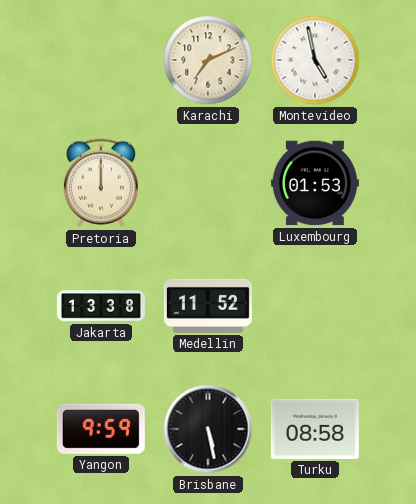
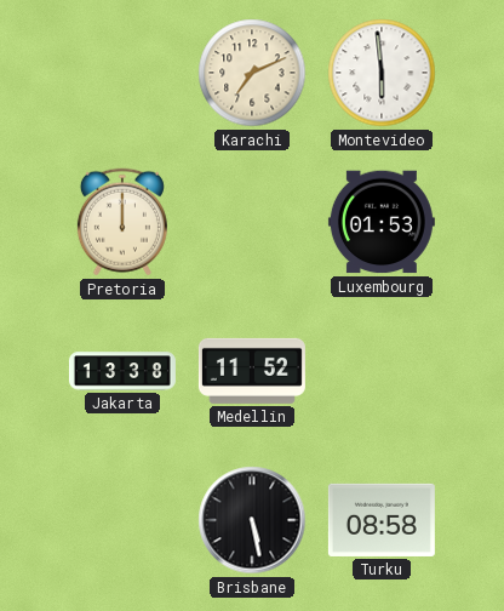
Montevideo: 4:58 -> 5:59
Yangon: 9:59 -> none
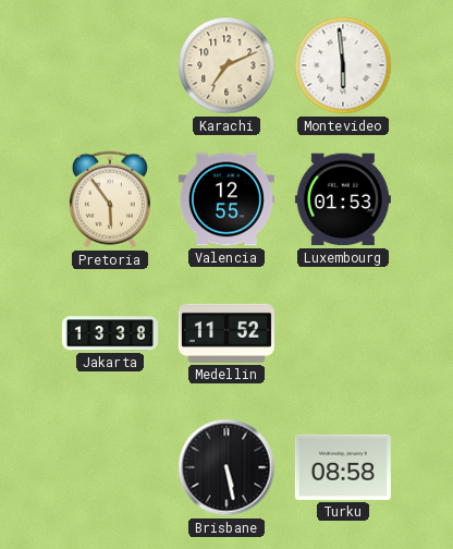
Pretoria: 12:00 -> 5:54
Valencia: none -> 12:55
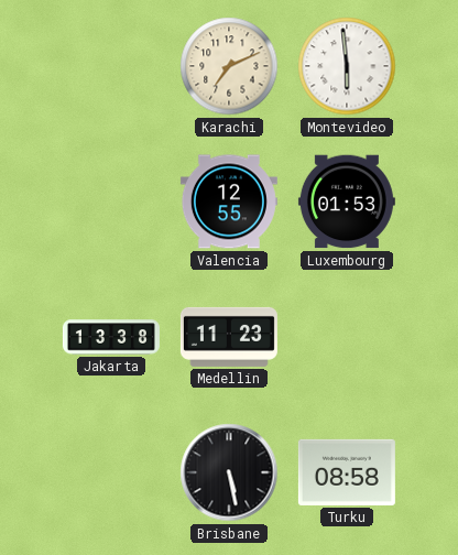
Pretoria: 5:54 -> none
Medellin: 11:52 -> 11:23
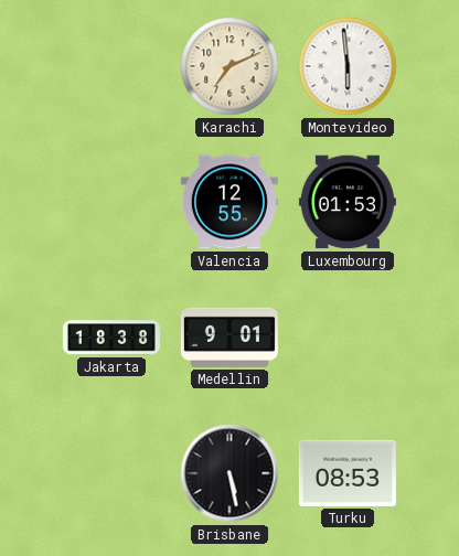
Jakarta: 13:38 -> 18:38
Medellin: 11:23 -> 9:01
Turku: 08:58 -> 08:53
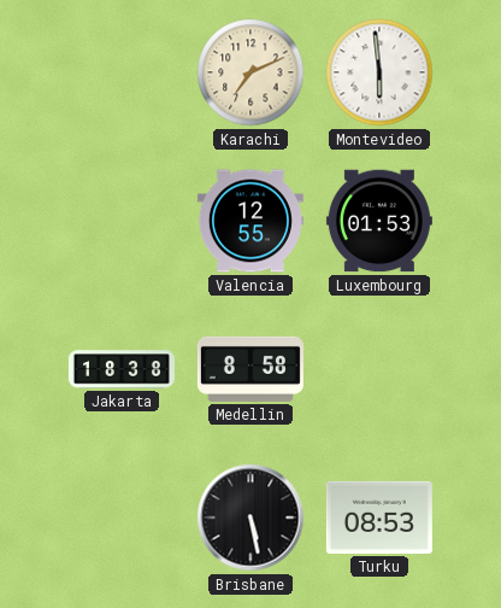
Medellin: 9:01 -> 8:58
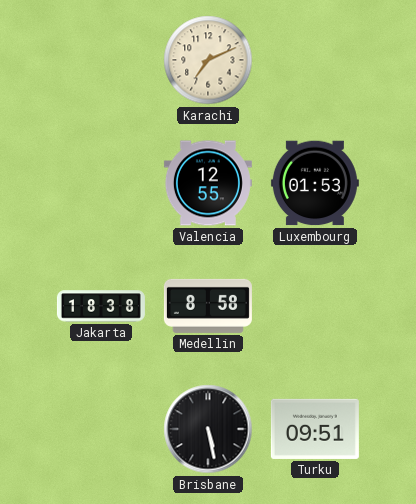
Montevideo: 5:59 -> none
Turku: 08:53 -> 09:51
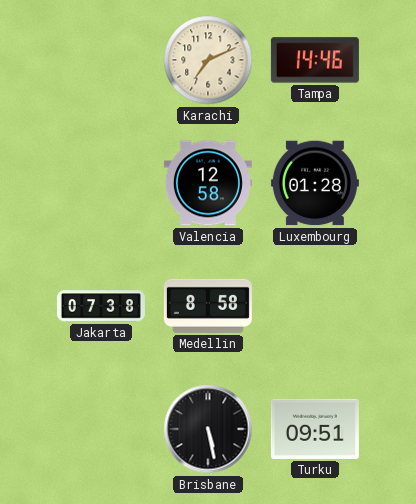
Tampa: none -> 14:46
Valencia: 12:55 -> 12:58
Luxembourg: 01:53 -> 01:28
Jakarta: 18:38 -> 07:38
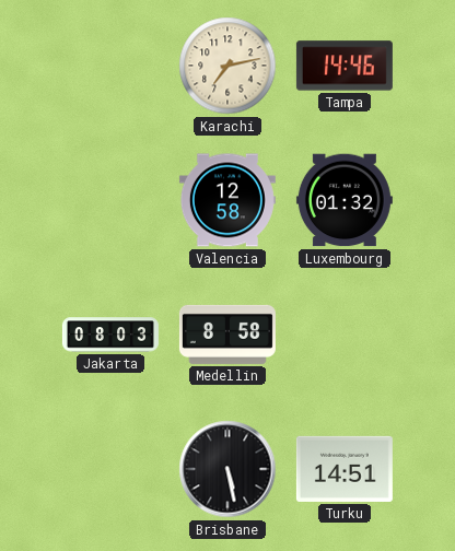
Karachi: 7:11 -> 7:13
Luxembourg: 01:28 -> 01:32
Jakarta: 07:38 -> 08:03
Turku: 09:51 -> 14:51
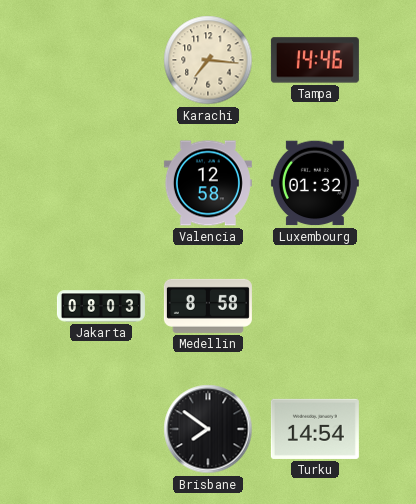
Karachi: 7:13 -> 7:16
Brisbane: 5:28 -> 7:51
Turku: 14:51 -> 14:54
